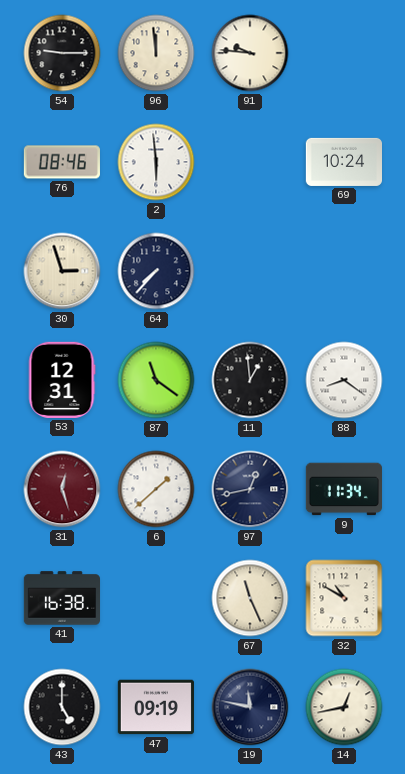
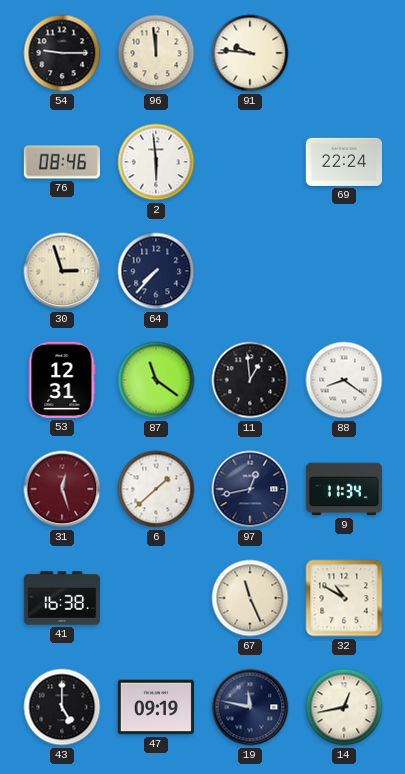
69: 10:24 -> 22:24
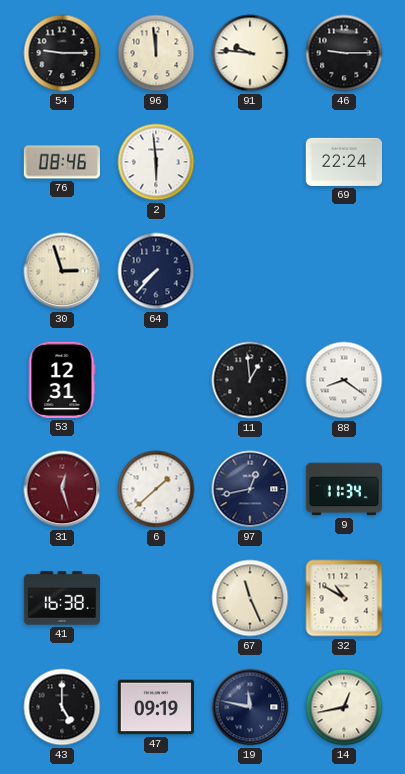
46: none -> 9:15
87: 11:21 -> none
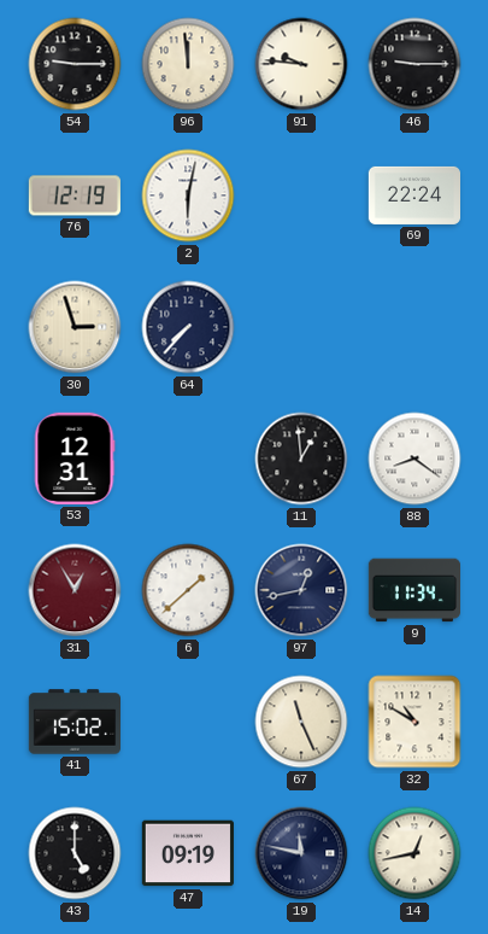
76: 08:46 -> 12:19
2: 5:59 -> 6:02
31: 12:27 -> 12:55
41: 16:38 -> 15:02
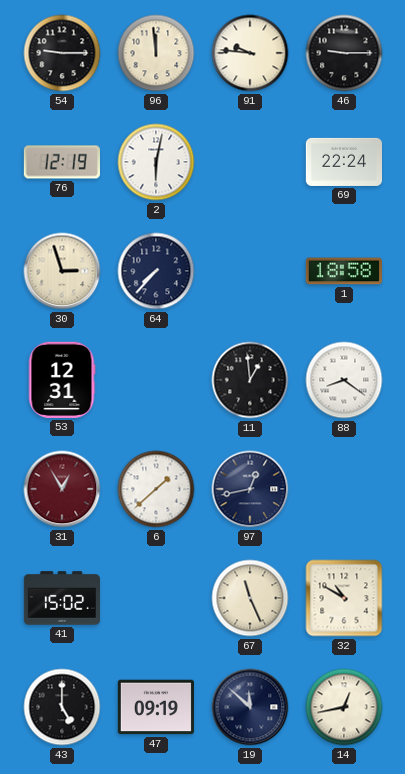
1: none -> 18:58
9: 11:34 -> none
19: 11:47 -> 11:52
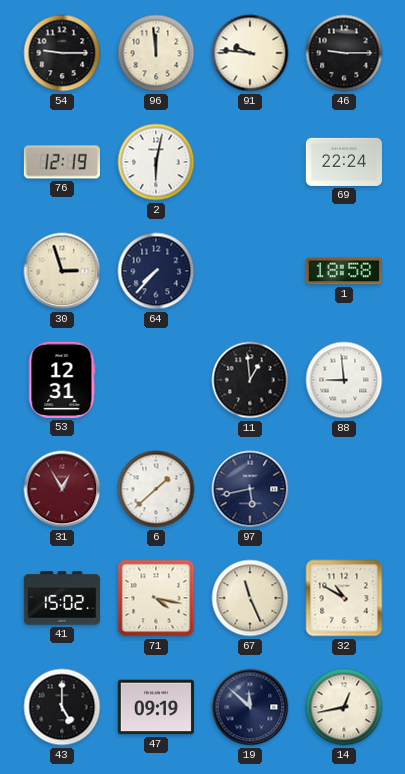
88: 8:21 -> 8:59
97: 12:43 -> 5:43
71: none -> 4:17
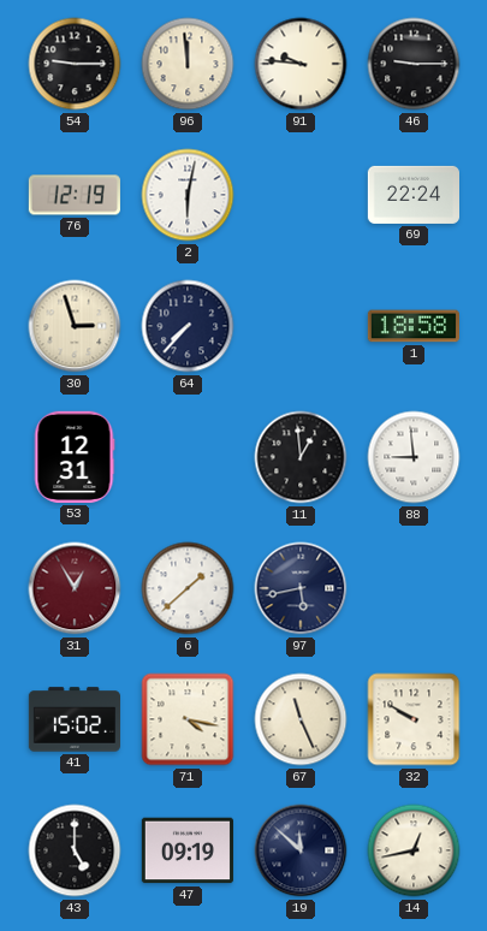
32: 10:50 -> 9:50
